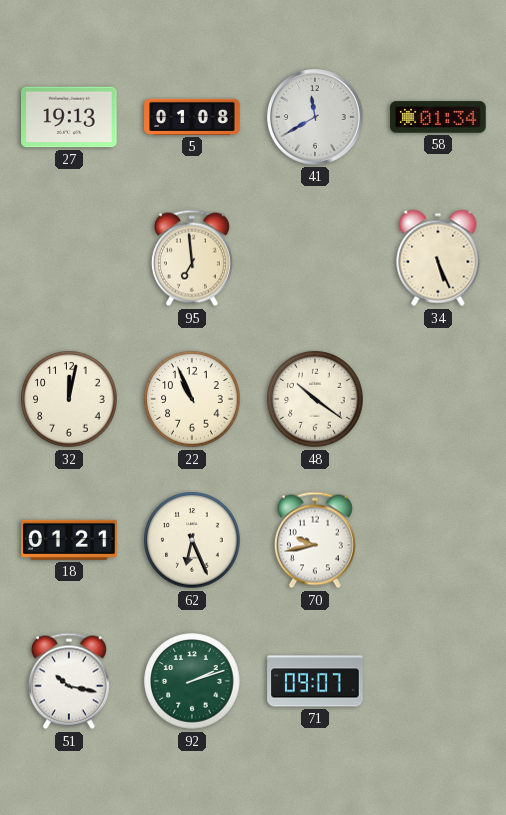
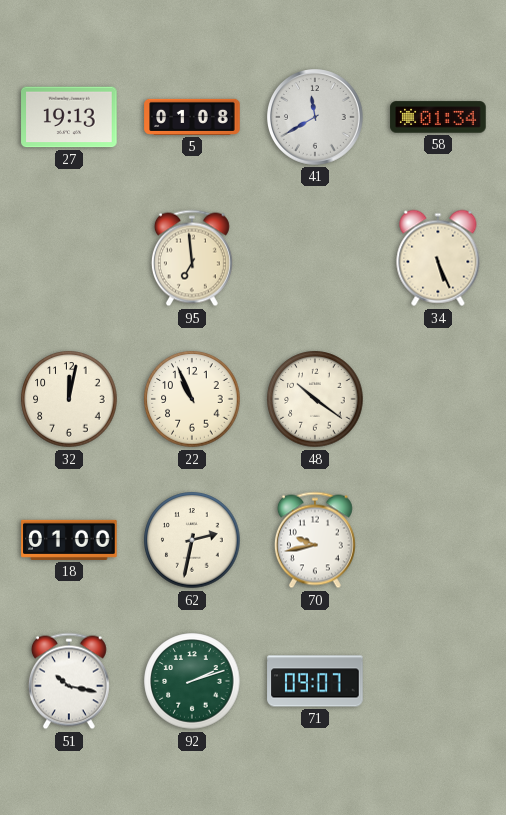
18: 01:21 -> 01:00
62: 6:26 -> 2:32
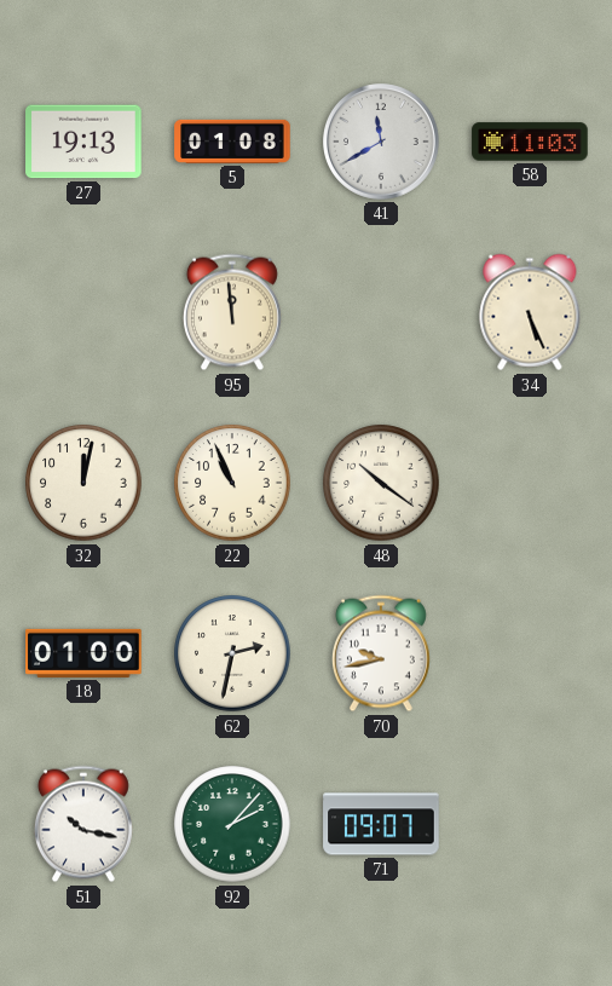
58: 01:34 -> 11:03
95: 6:59 -> 11:59
92: 2:12 -> 2:07
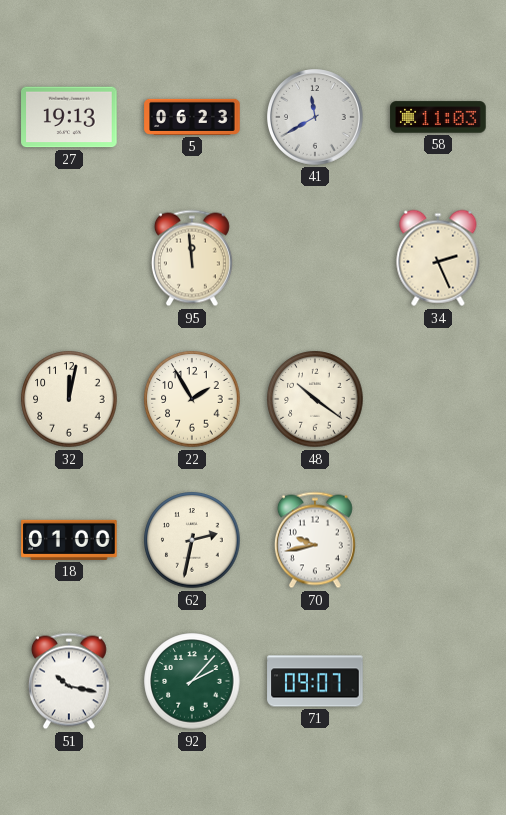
5: 01:08 -> 06:23
34: 5:26 -> 2:26
22: 10:56 -> 1:55
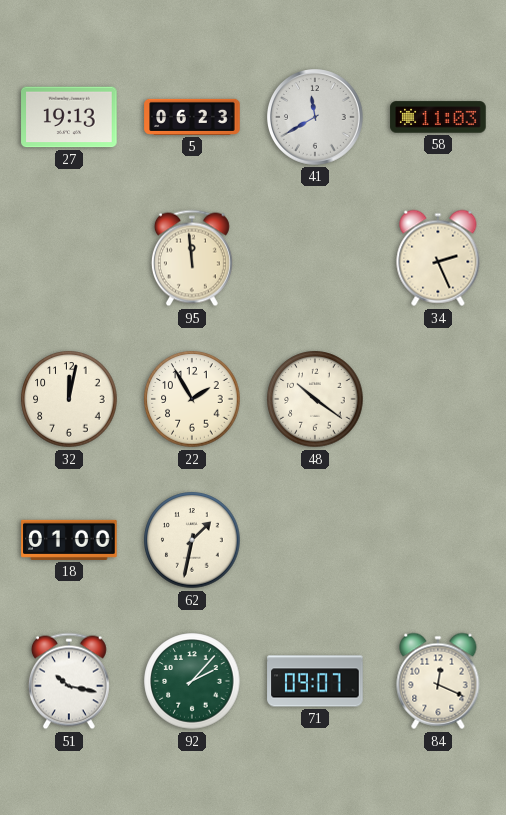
62: 2:32 -> 1:32
70: 9:43 -> none
84: none -> 12:19
